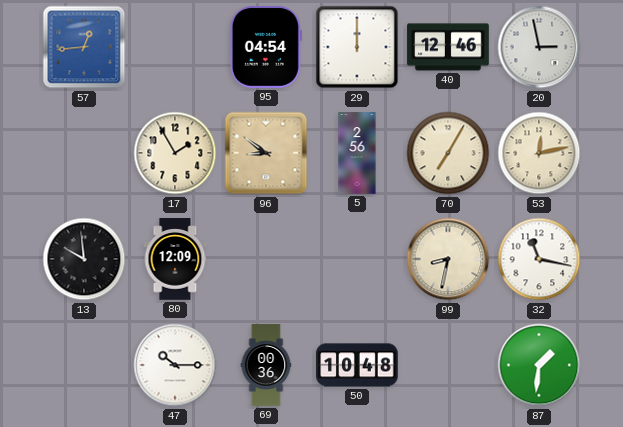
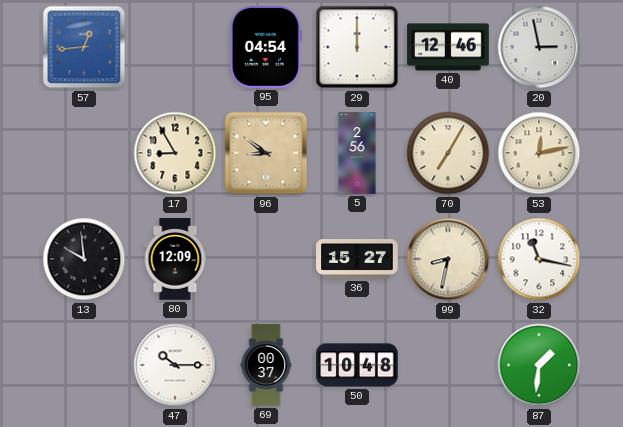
17: 1:55 -> 8:55
36: none -> 15:27
69: 00:36 -> 00:37
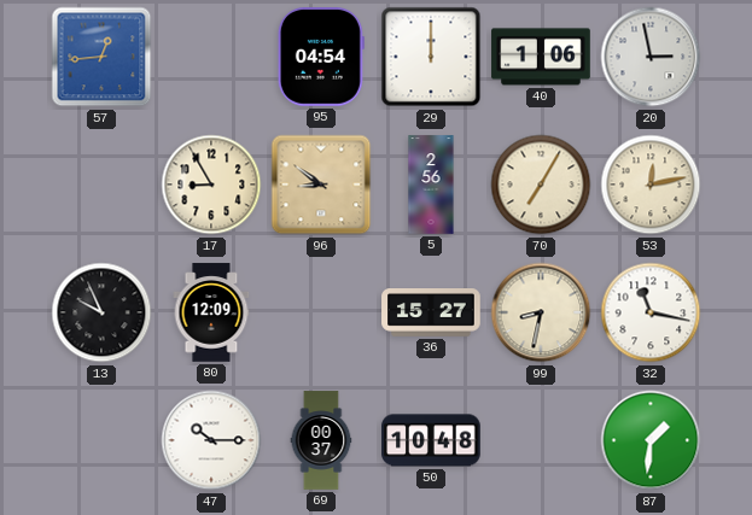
40: 12:46 -> 1:06
13: 9:59 -> 9:56
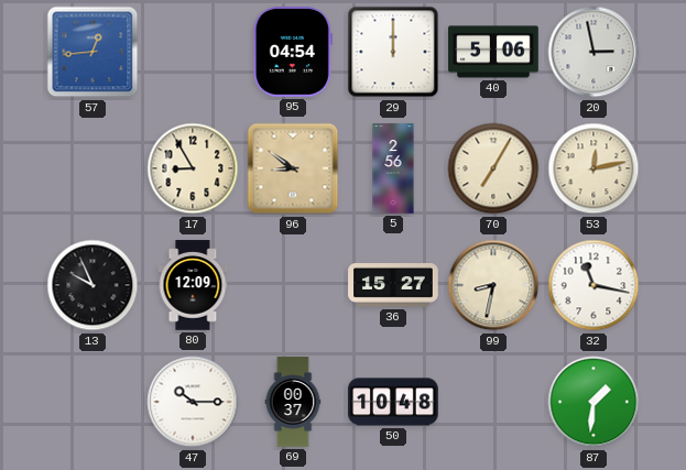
40: 1:06 -> 5:06
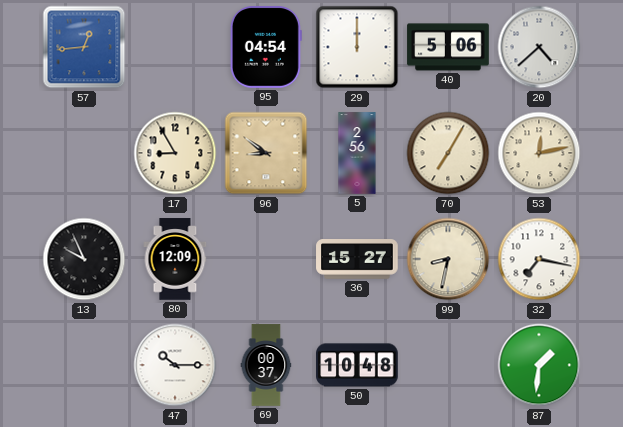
20: 2:58 -> 4:38
32: 11:17 -> 7:17
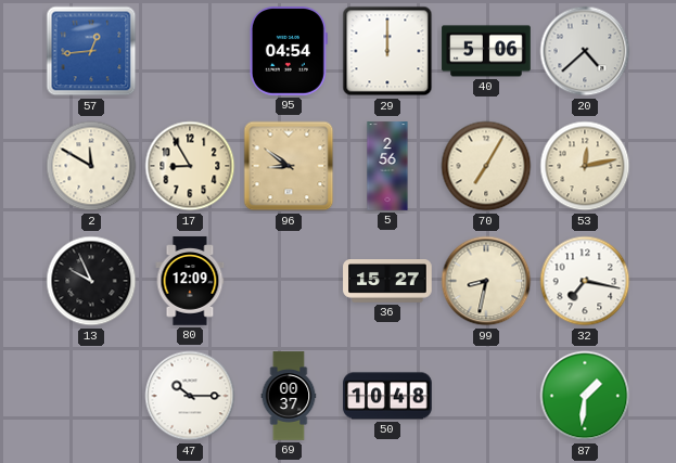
2: none -> 11:50
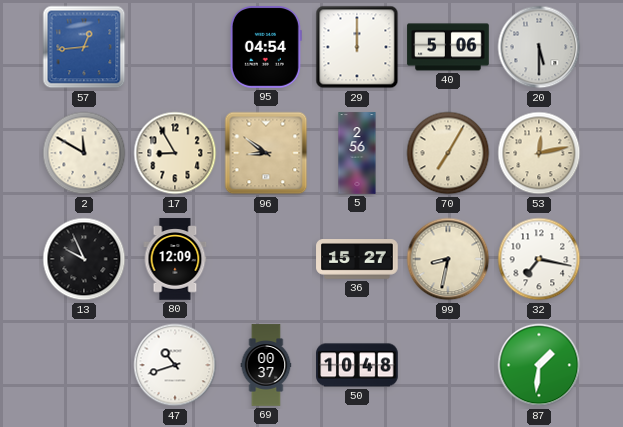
20: 4:38 -> 5:30
47: 10:15 -> 10:42
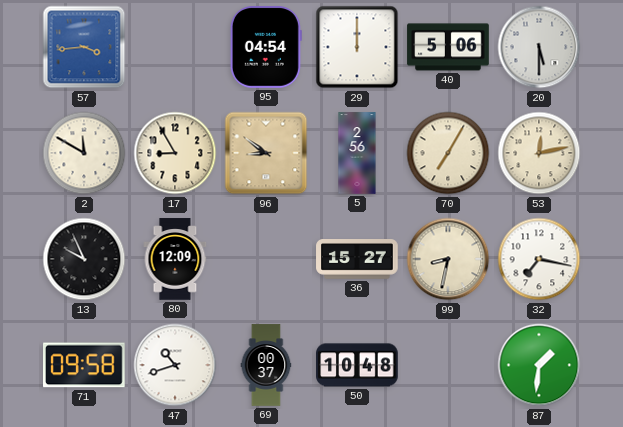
57: 12:44 -> 3:44
71: none -> 09:58
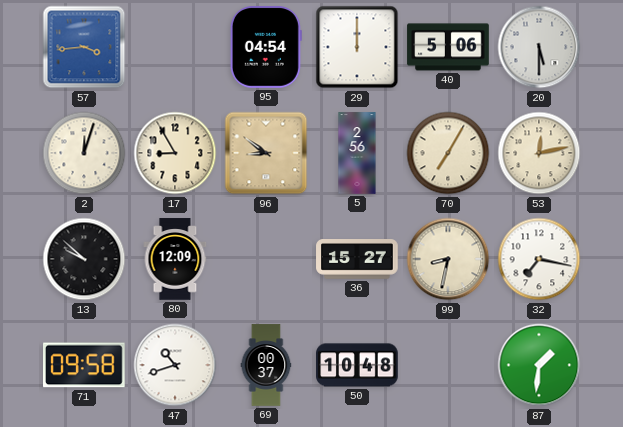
2: 11:50 -> 12:03
13: 9:56 -> 9:52
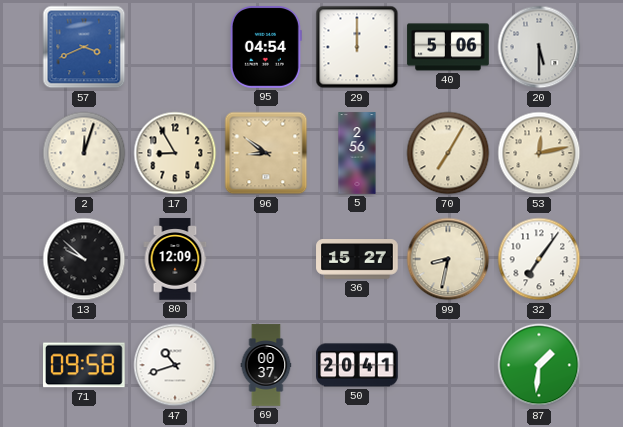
57: 3:44 -> 3:41
32: 7:17 -> 7:06
50: 10:48 -> 20:41
